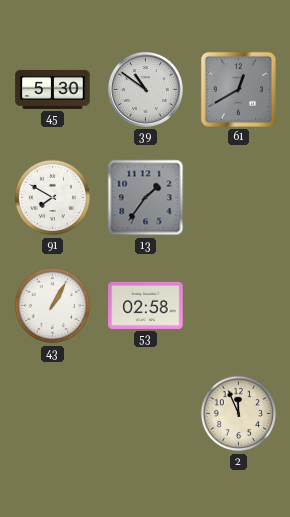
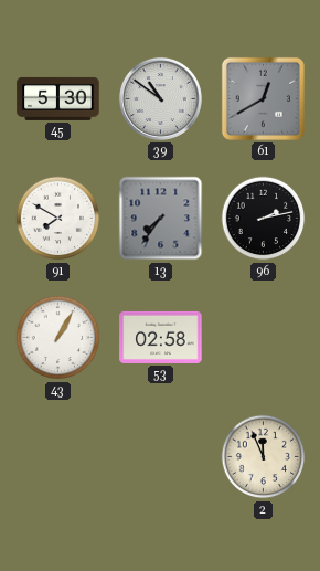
13: 1:36 -> 7:36
96: none -> 2:13
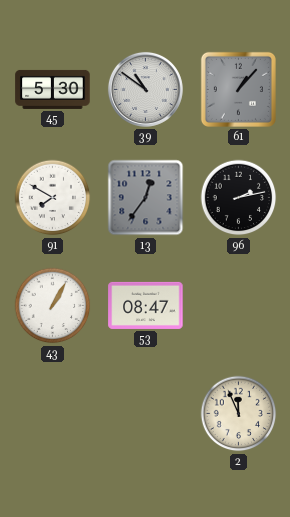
61: 12:40 -> 1:07
13: 7:36 -> 12:36
53: 02:58 -> 08:47
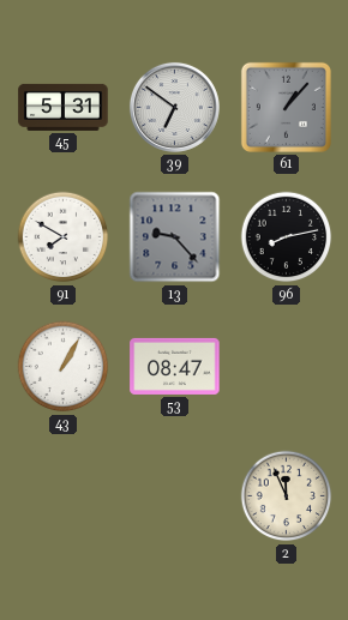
45: 5:30 -> 5:31
39: 10:51 -> 6:51
13: 12:36 -> 9:23
96: 2:13 -> 8:13
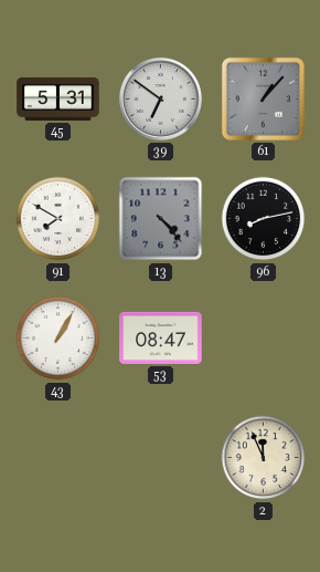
13: 9:23 -> 4:23
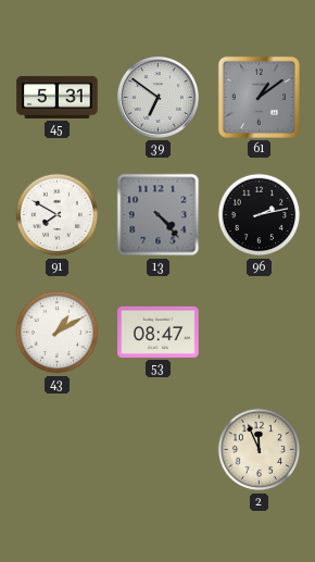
61: 1:07 -> 1:09
96: 8:13 -> 2:13
43: 1:05 -> 1:10
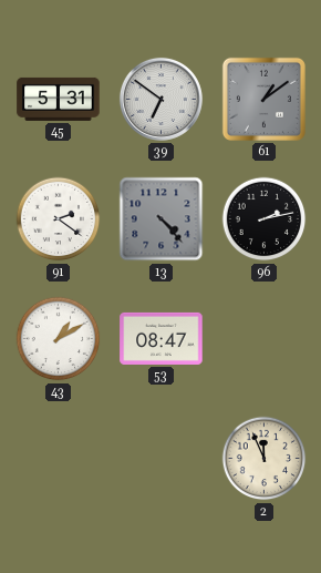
91: 7:50 -> 2:21
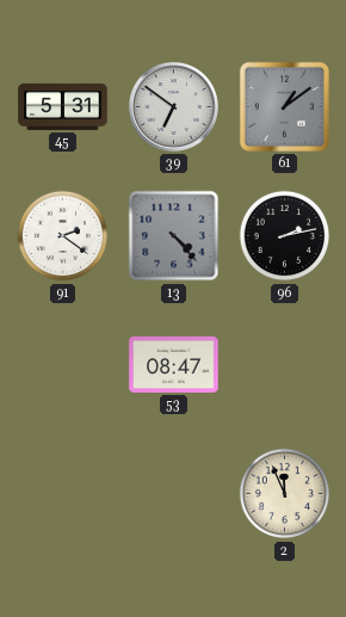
43: 1:10 -> none
